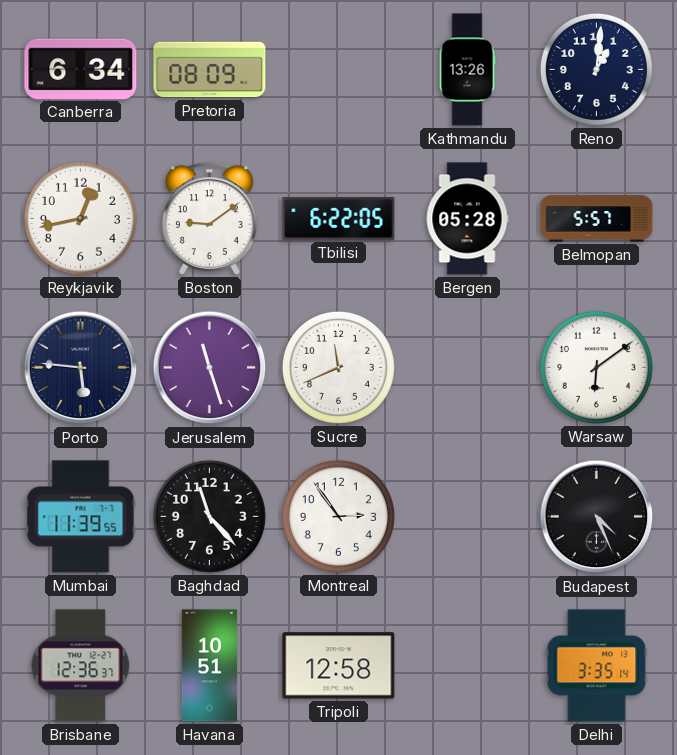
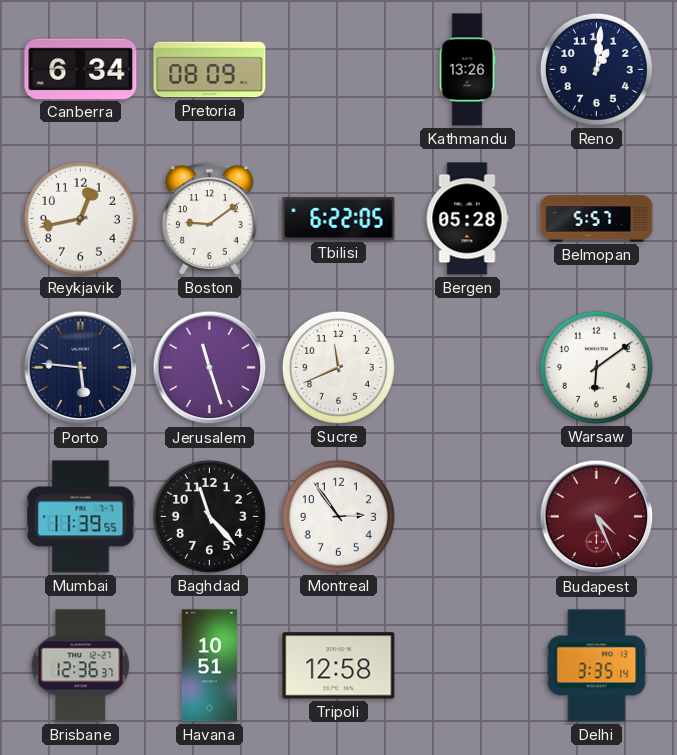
Budapest dial: black -> burgundy
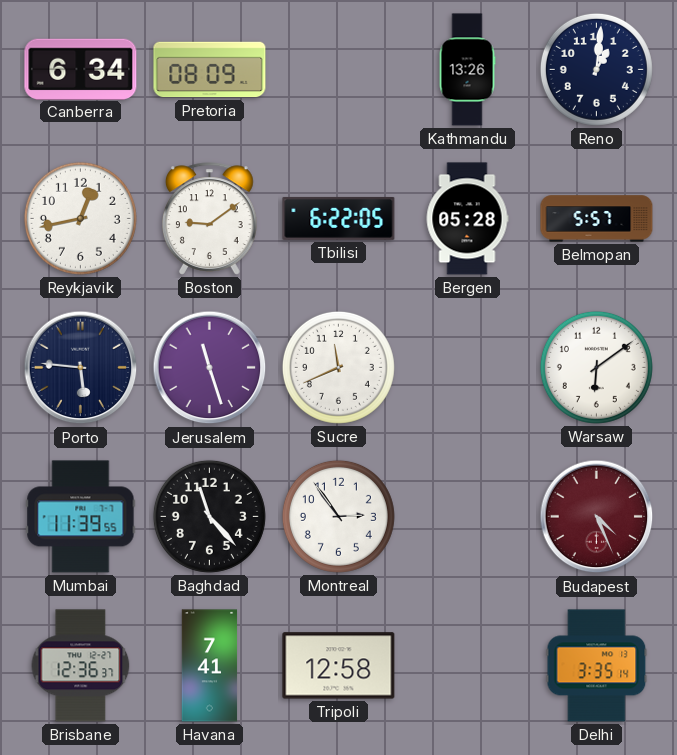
Havana: 10:51 -> 7:41
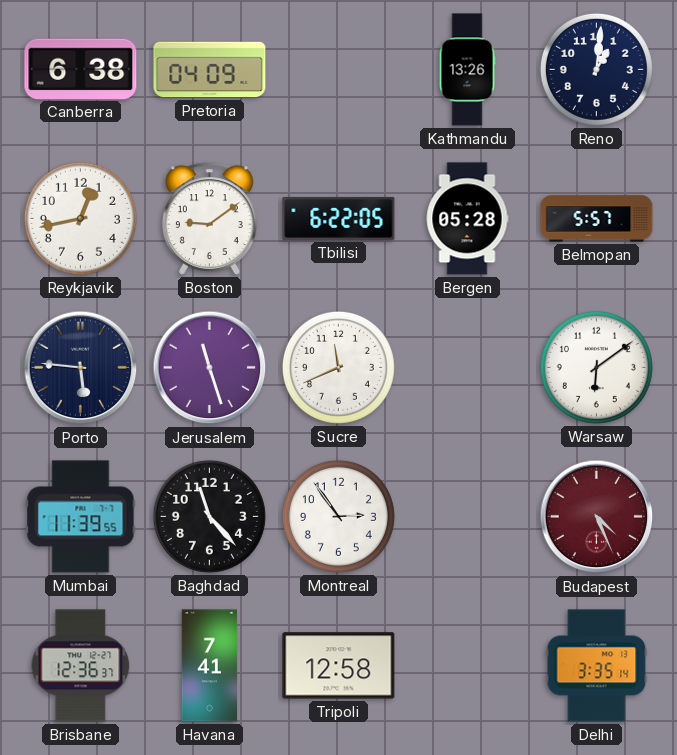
Canberra: 6:34 -> 6:38
Pretoria: 08:09 -> 04:09
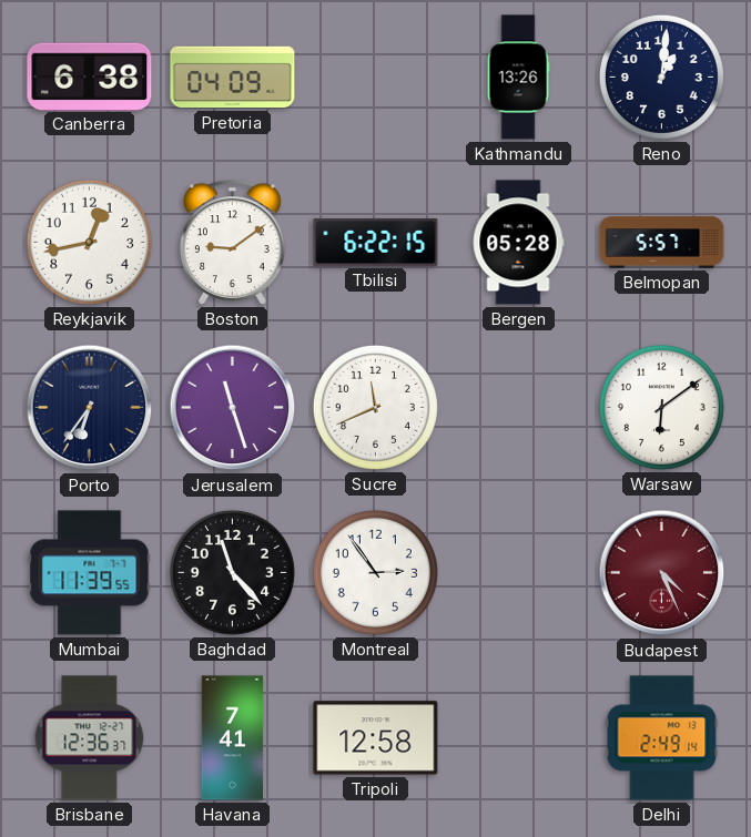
Tbilisi: 6:22:05 -> 6:22:15
Porto: 5:46 -> 6:36
Delhi: 3:35 -> 2:49
